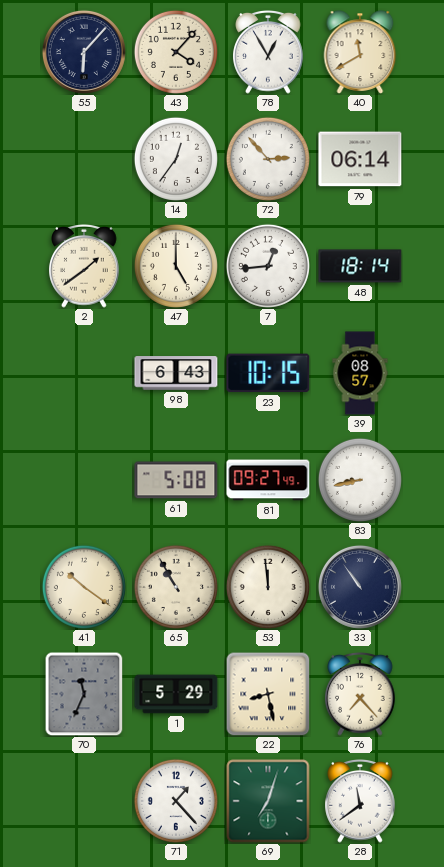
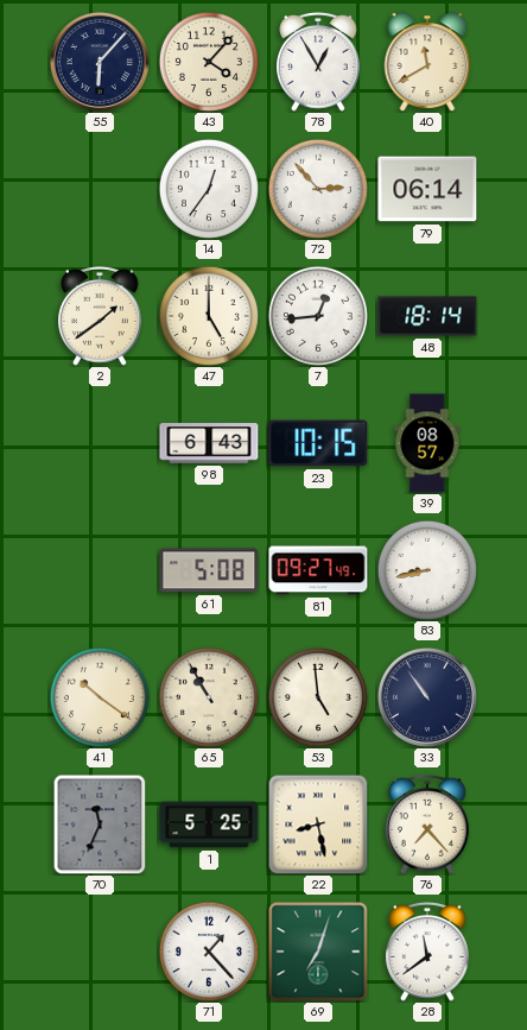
53: 11:59 -> 4:59
1: 5:29 -> 5:25
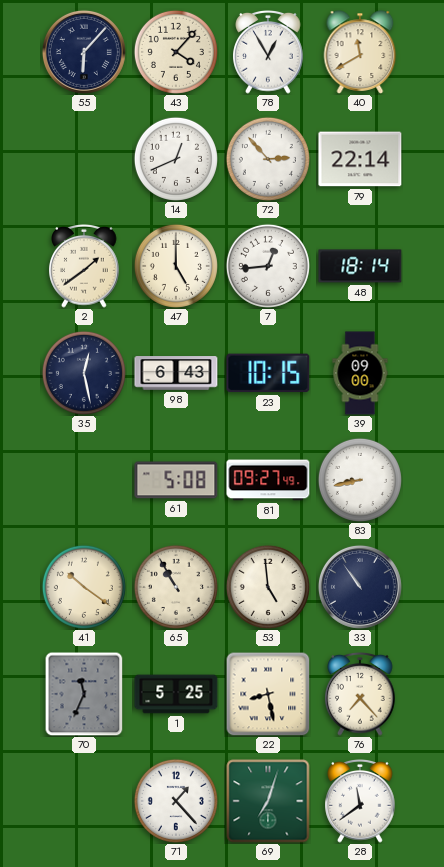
14: 12:36 -> 12:41
79: 06:14 -> 22:14
35: none -> 12:28
39: 08:57 -> 09:00
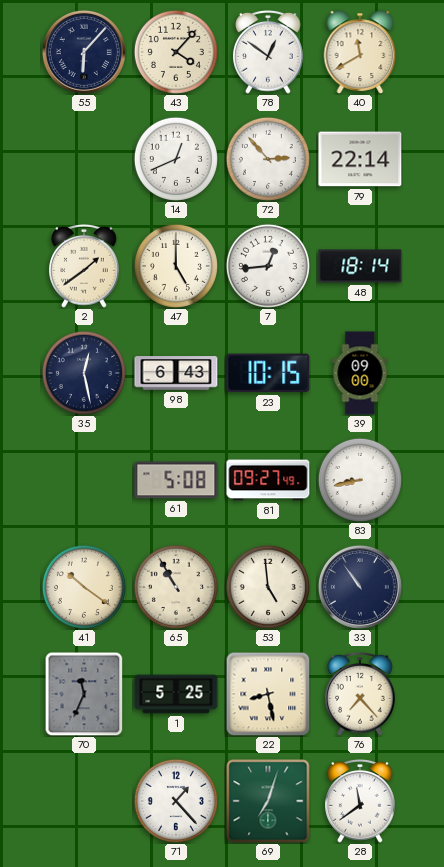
78: 12:55 -> 12:51
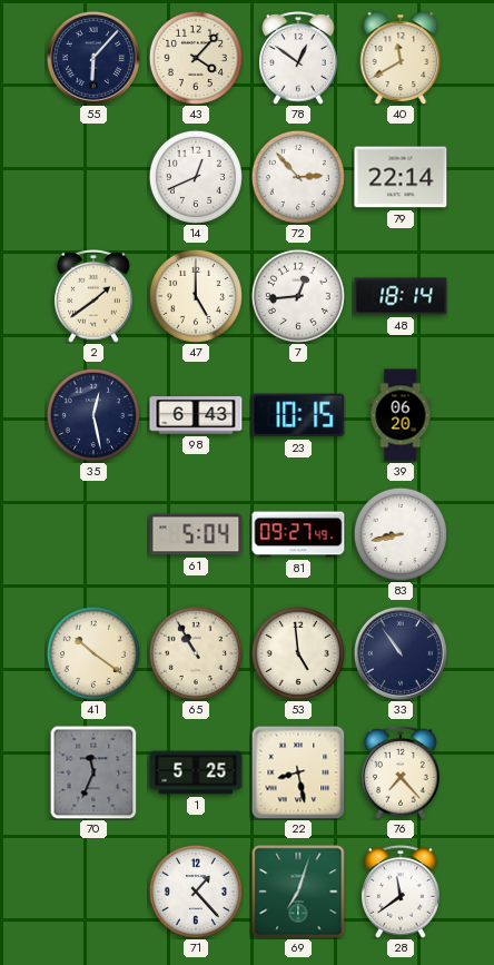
39: 09:00 -> 06:20
61: 5:08 -> 5:04
